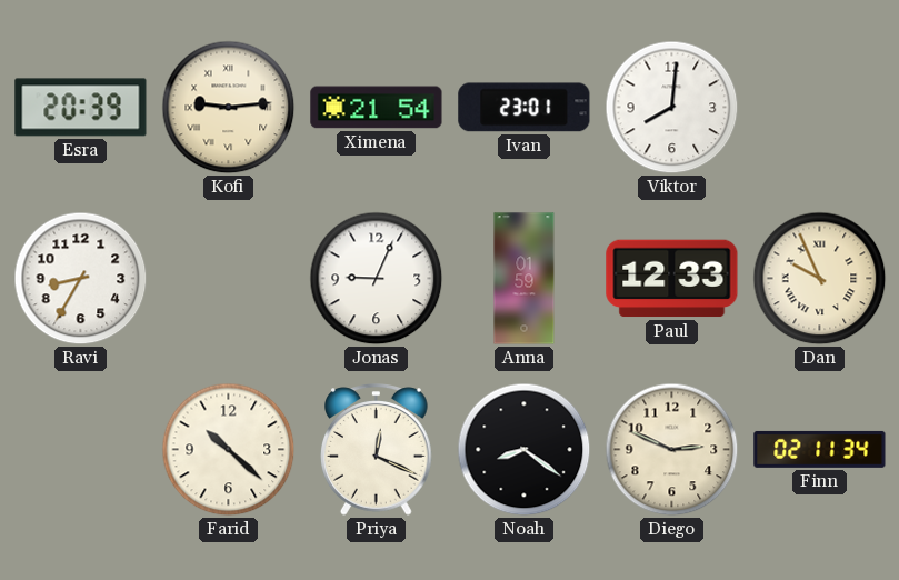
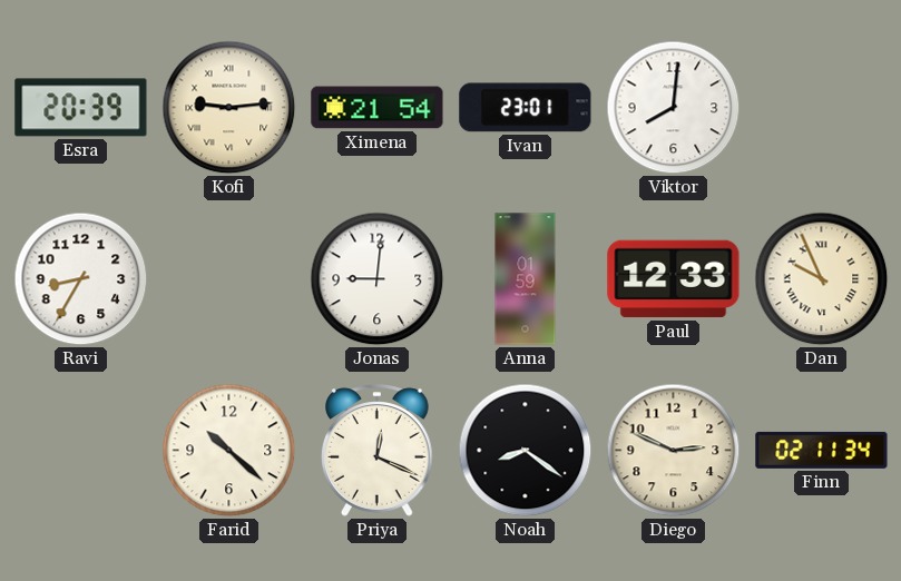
Jonas: 9:04 -> 9:01
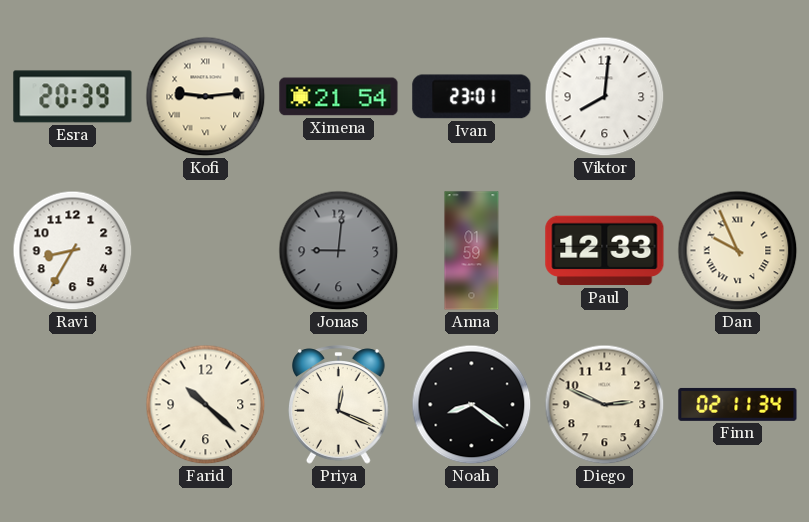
Jonas dial: white -> grey
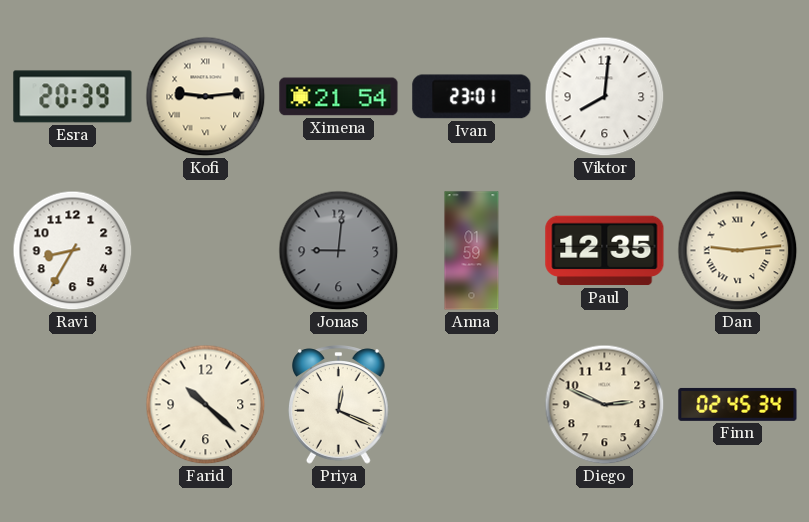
Paul: 12:33 -> 12:35
Dan: 9:56 -> 9:14
Noah: 8:21 -> none
Finn: 02:11 -> 02:45
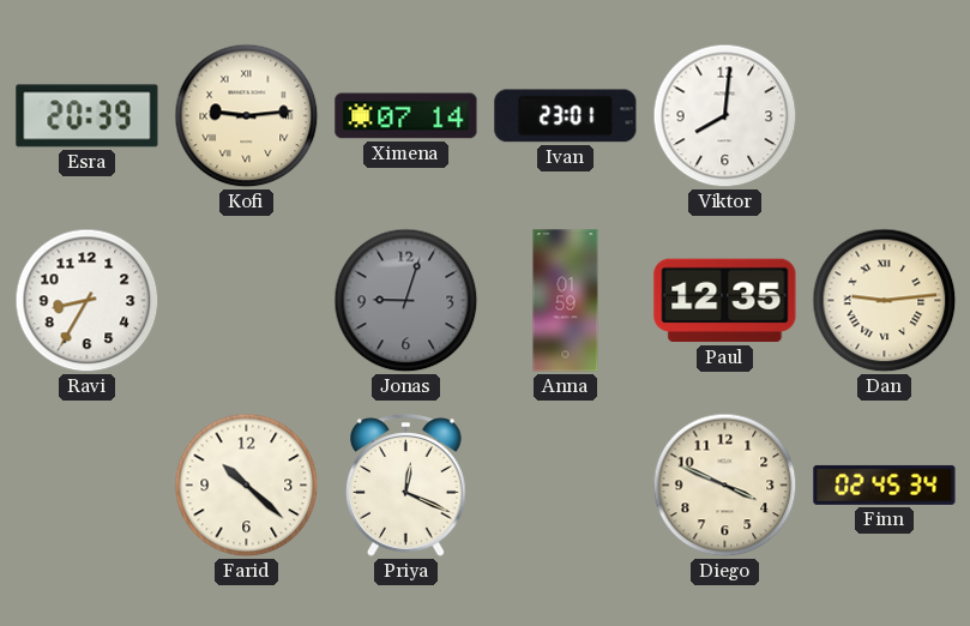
Ximena: 21:54 -> 07:14
Jonas: 9:01 -> 9:03
Diego: 2:49 -> 3:49
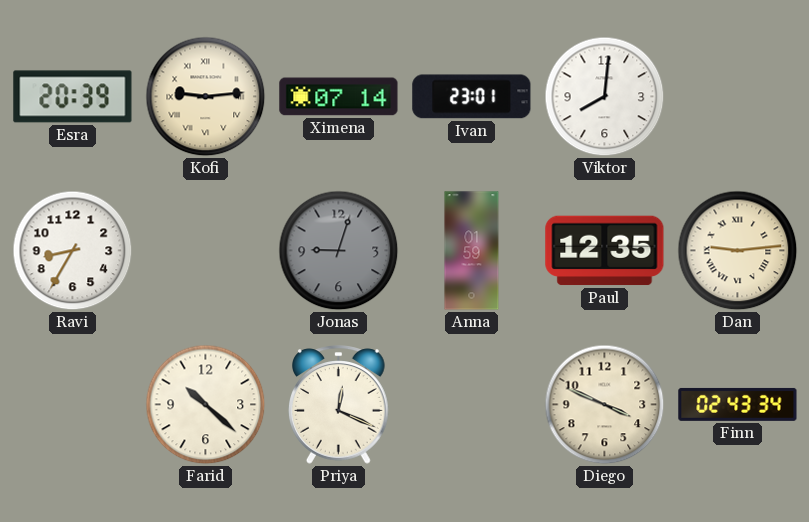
Finn: 02:45 -> 02:43
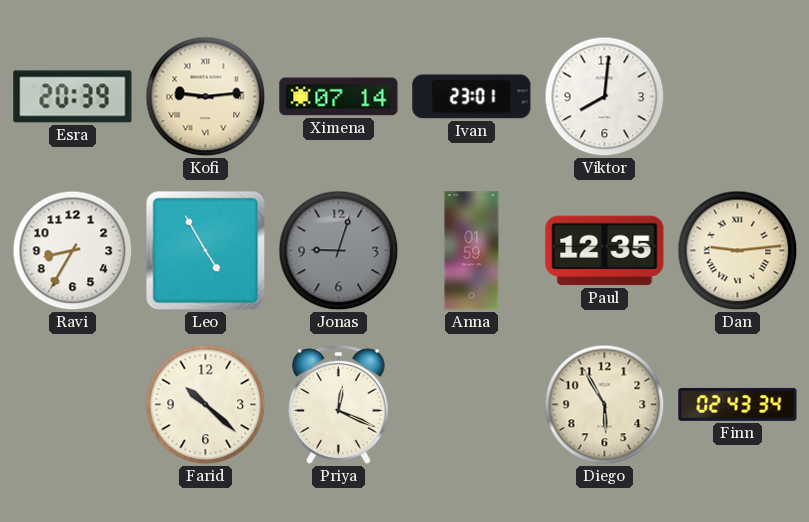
Leo: none -> 4:55
Diego: 3:49 -> 5:55
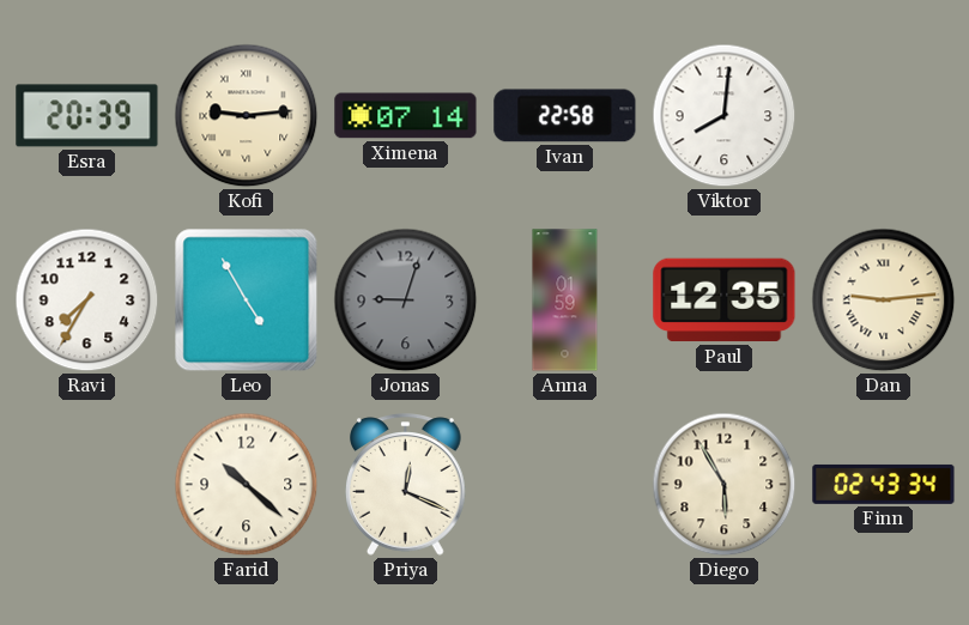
Ivan: 23:01 -> 22:58
Ravi: 8:35 -> 7:35
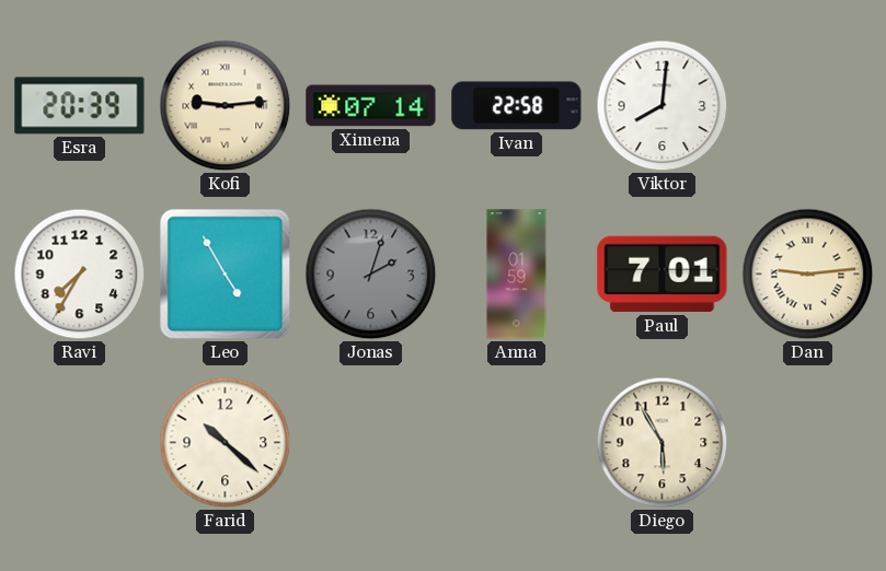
Jonas: 9:03 -> 2:03
Paul: 12:35 -> 7:01
Priya: 12:19 -> none
Finn: 02:43 -> none
